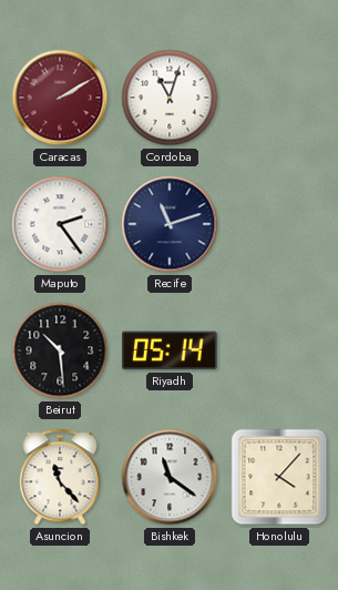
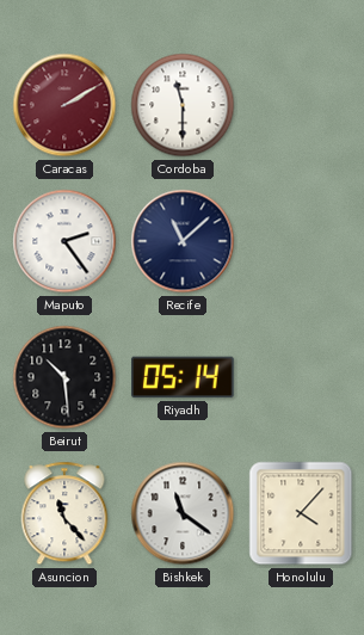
Cordoba: 11:03 -> 11:30
Recife: 11:12 -> 11:08
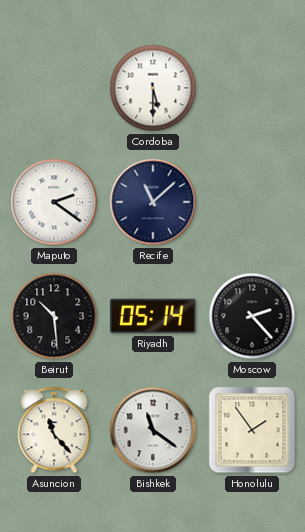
Caracas: 2:10 -> none
Cordoba: 11:30 -> 5:30
Maputo: 2:24 -> 2:21
Moscow: none -> 2:23
Honolulu: 4:07 -> 1:54
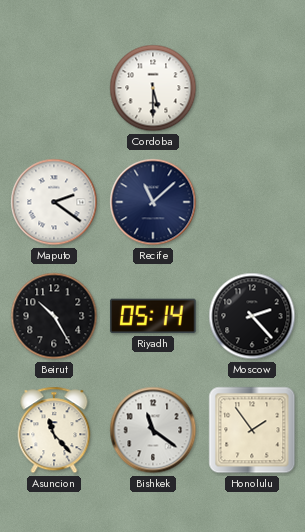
Beirut: 10:29 -> 10:25
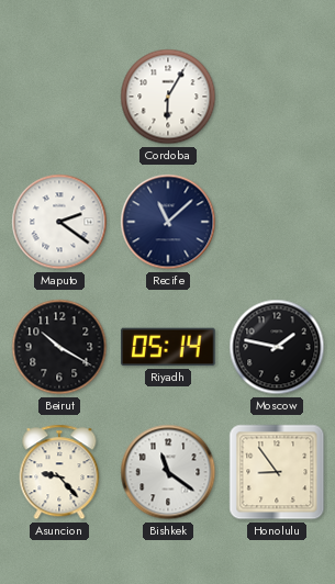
Cordoba: 5:30 -> 6:05
Beirut: 10:25 -> 10:20
Moscow: 2:23 -> 1:47
Asuncion: 11:23 -> 9:23
Honolulu: 1:54 -> 8:54
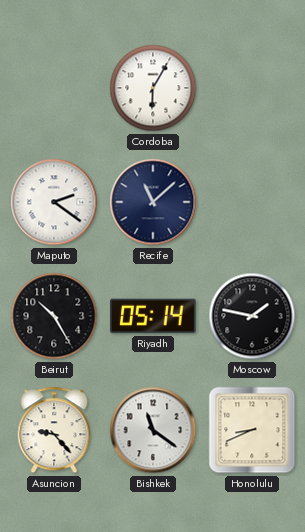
Beirut: 10:20 -> 10:25
Honolulu: 8:54 -> 8:41
